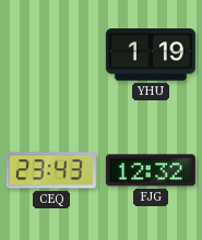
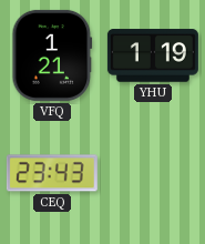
VFQ: none -> 1:21
FJG: 12:32 -> none
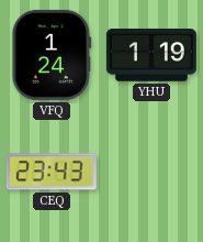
VFQ: 1:21 -> 1:24
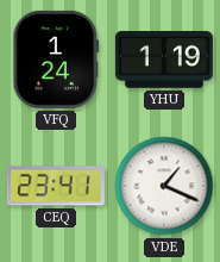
CEQ: 23:43 -> 23:41
VDE: none -> 1:19
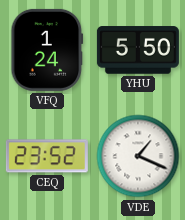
YHU: 1:19 -> 5:50
CEQ: 23:41 -> 23:52
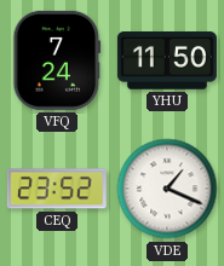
VFQ: 1:24 -> 7:24
YHU: 5:50 -> 11:50
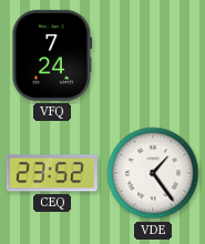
YHU: 11:50 -> none
VDE: 1:19 -> 1:24
